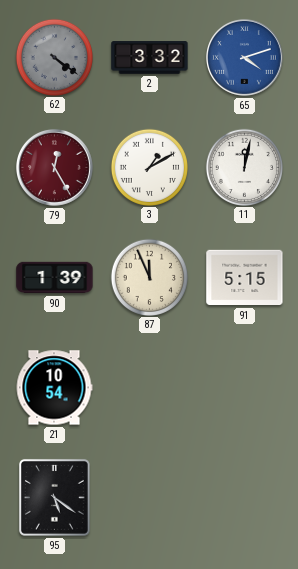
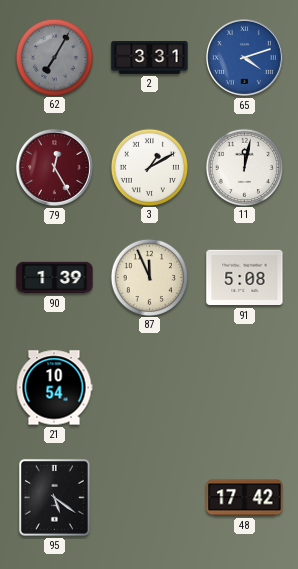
62: 4:21 -> 7:05
2: 3:32 -> 3:31
91: 5:15 -> 5:08
48: none -> 17:42
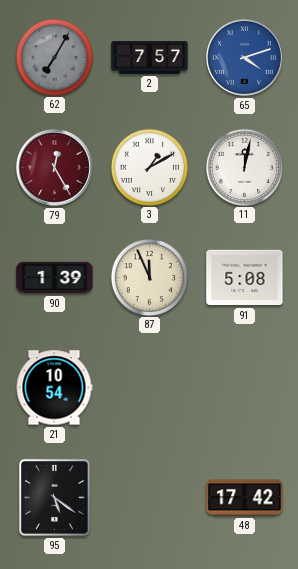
2: 3:31 -> 7:57
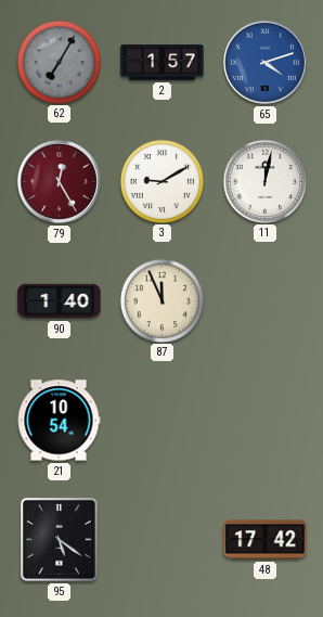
2: 7:57 -> 1:57
3: 1:10 -> 9:10
90: 1:39 -> 1:40
91: 5:08 -> none
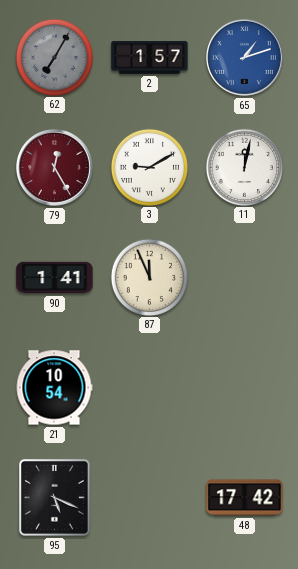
65: 4:12 -> 1:12
90: 1:40 -> 1:41
95: 5:21 -> 5:19
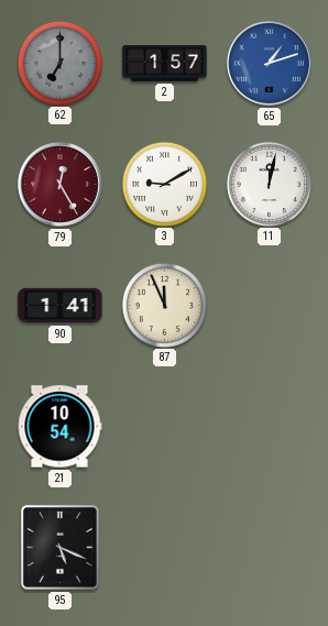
62: 7:05 -> 7:00
48: 17:42 -> none
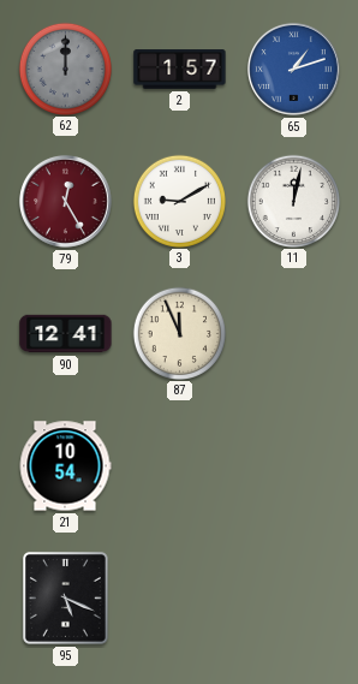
62: 7:00 -> 12:00
90: 1:41 -> 12:41
